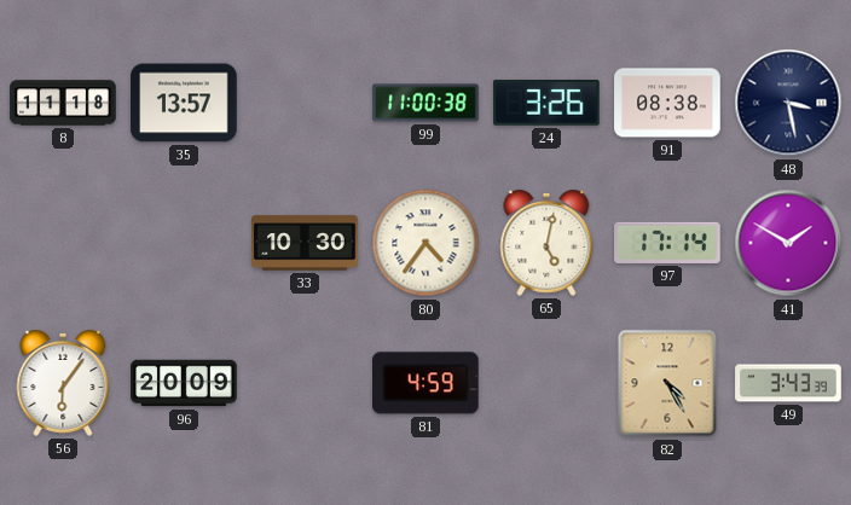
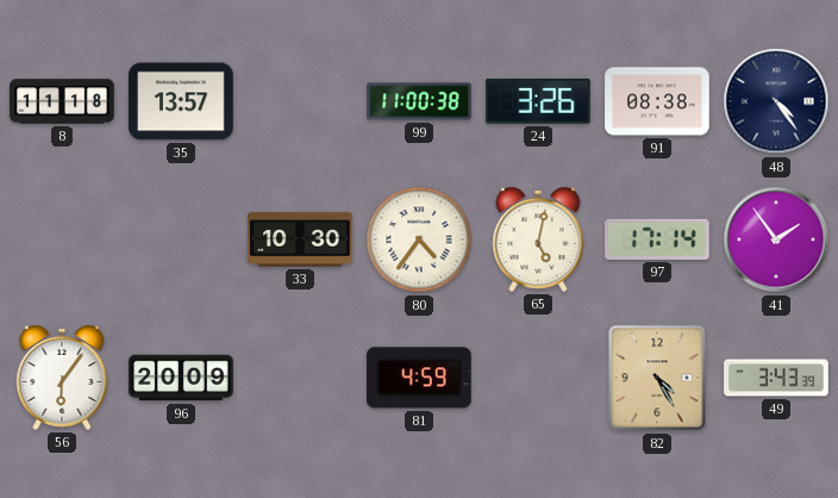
48: 3:28 -> 4:24
41: 1:50 -> 1:54
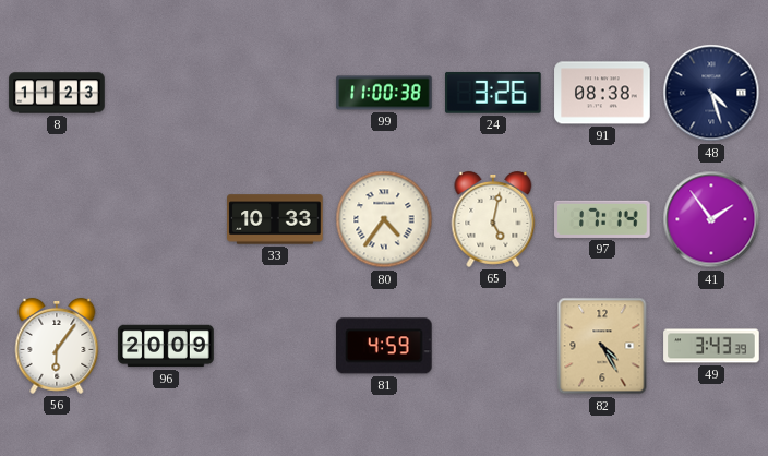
8: 11:18 -> 11:23
35: 13:57 -> none
48: 4:24 -> 4:27
33: 10:30 -> 10:33
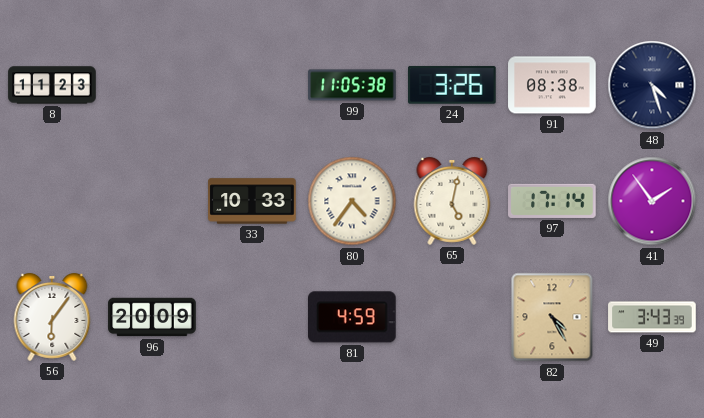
99: 11:00 -> 11:05
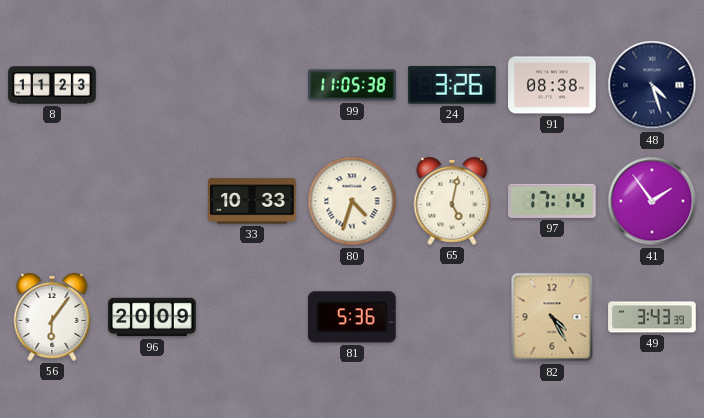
80: 4:36 -> 4:33
81: 4:59 -> 5:36
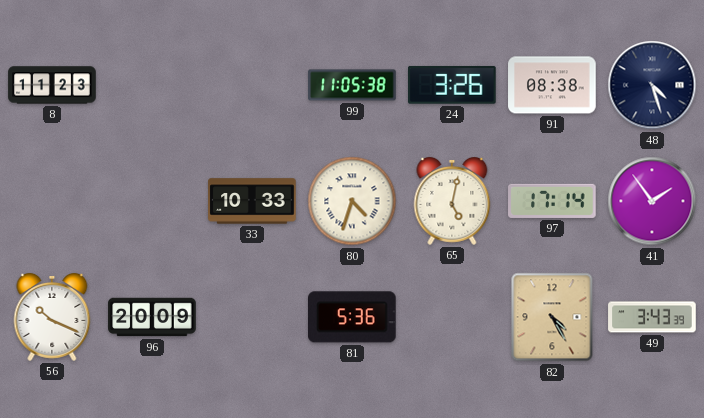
56: 6:06 -> 10:19
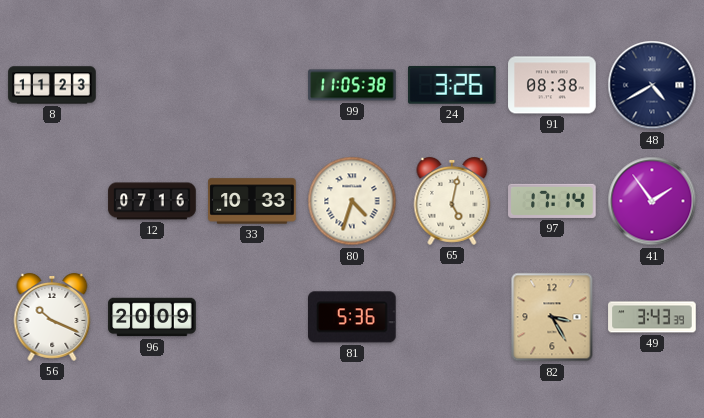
48: 4:27 -> 4:40
12: none -> 07:16
82: 4:25 -> 3:25
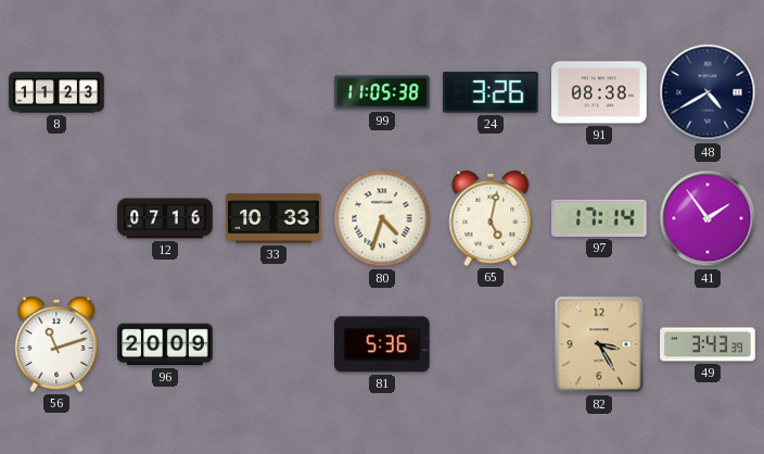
56: 10:19 -> 11:12
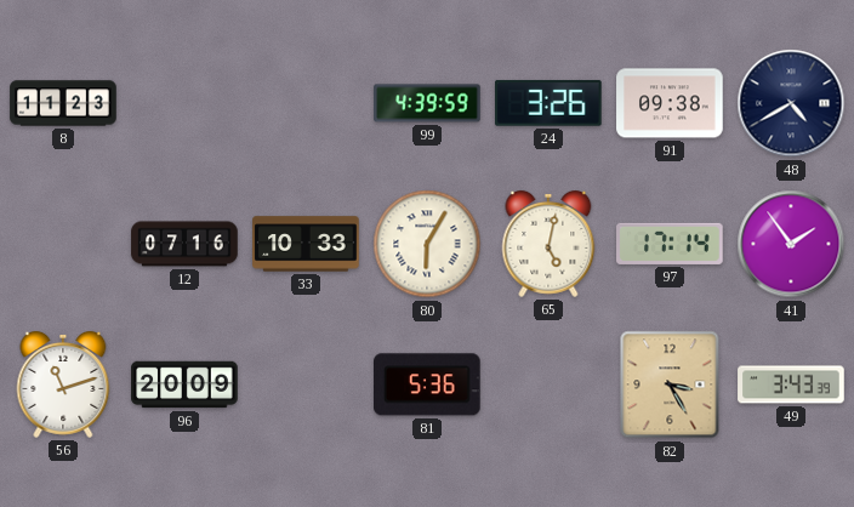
99: 11:05 -> 4:39
91: 08:38 -> 09:38
80: 4:33 -> 6:05
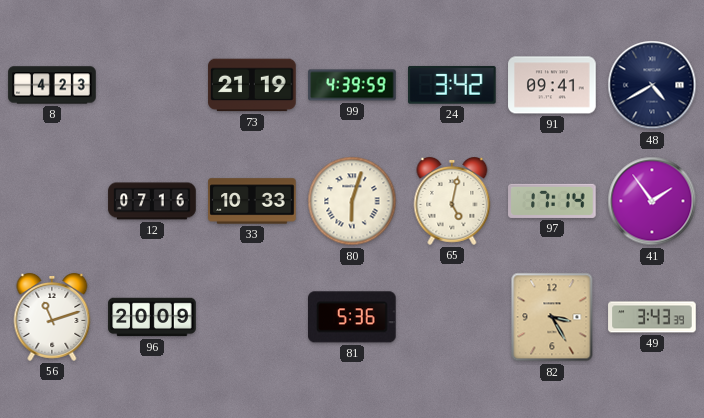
8: 11:23 -> 4:23
73: none -> 21:19
24: 3:26 -> 3:42
91: 09:38 -> 09:41
80: 6:05 -> 6:03
